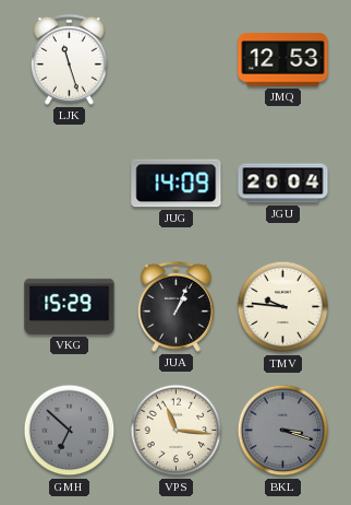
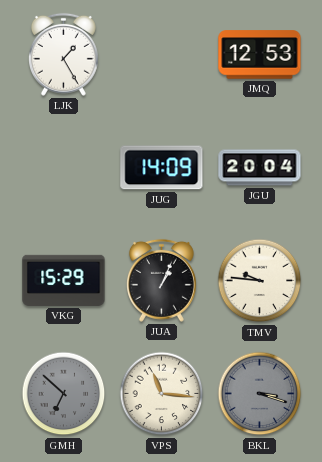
LJK: 11:27 -> 1:25
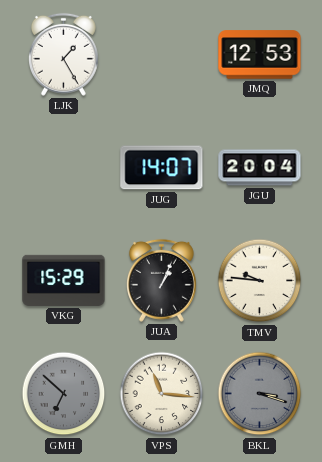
JUG: 14:09 -> 14:07
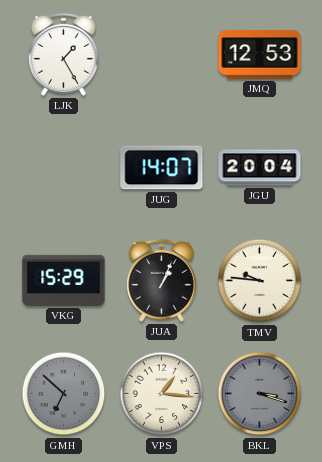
VPS: 11:16 -> 1:16
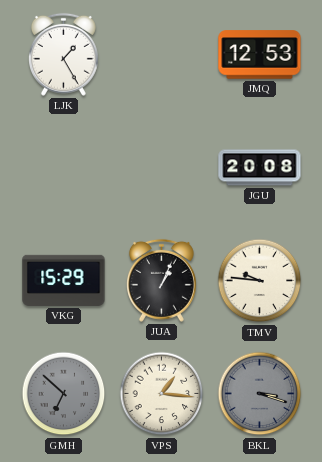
JUG: 14:07 -> none
JGU: 20:04 -> 20:08
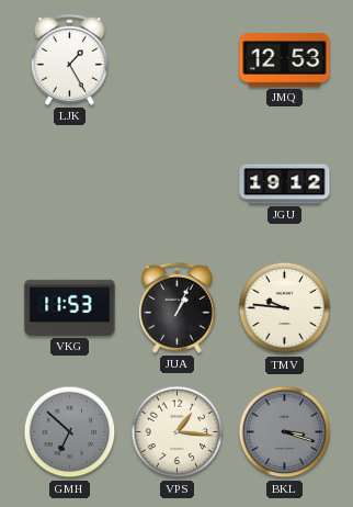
JGU: 20:08 -> 19:12
VKG: 15:29 -> 11:53
